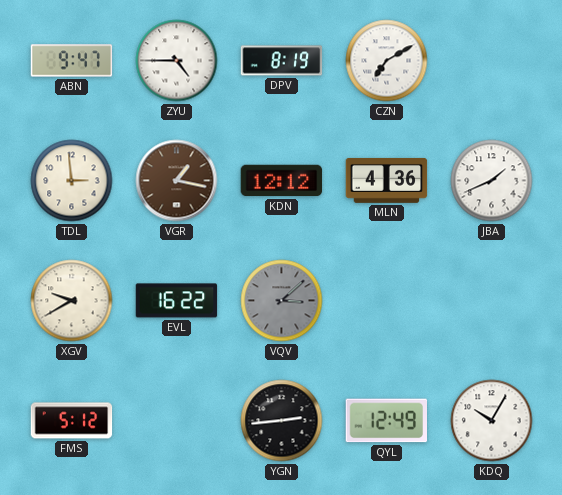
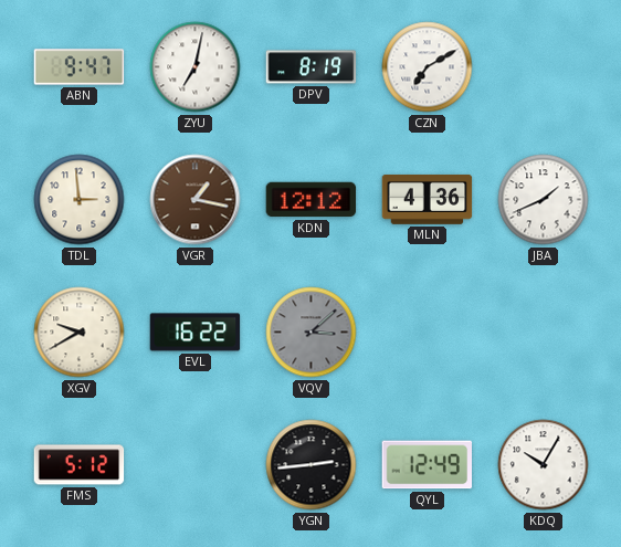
ZYU: 4:45 -> 7:02
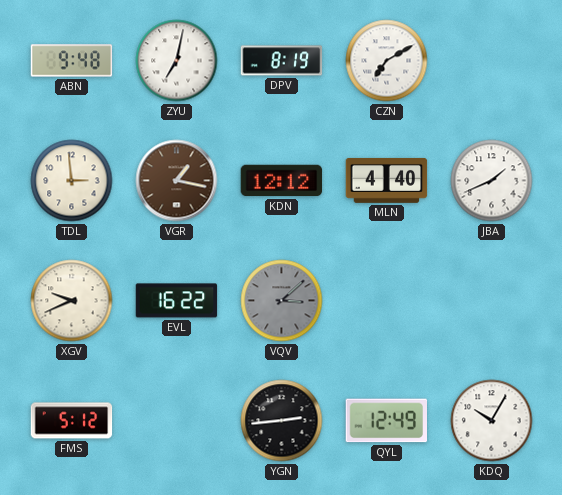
ABN: 9:47 -> 9:48
MLN: 4:36 -> 4:40
XGV: 9:40 -> 9:41
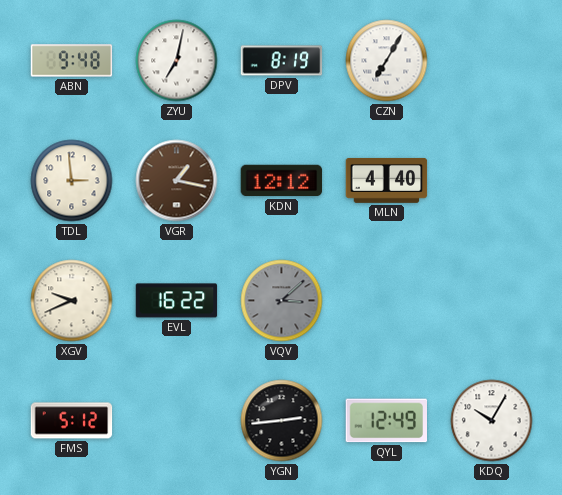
CZN: 7:10 -> 7:05
JBA: 1:41 -> none
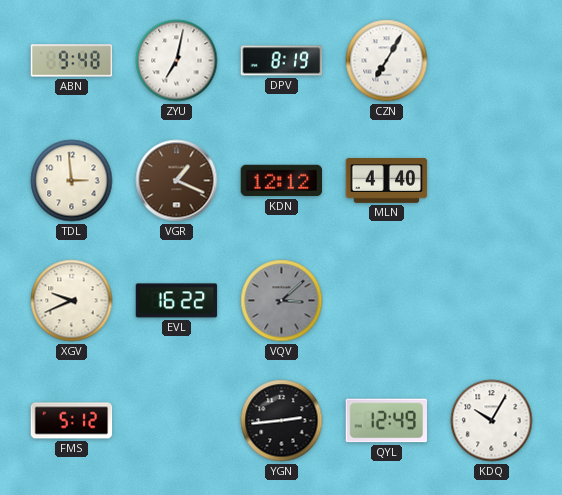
VGR: 1:17 -> 1:19
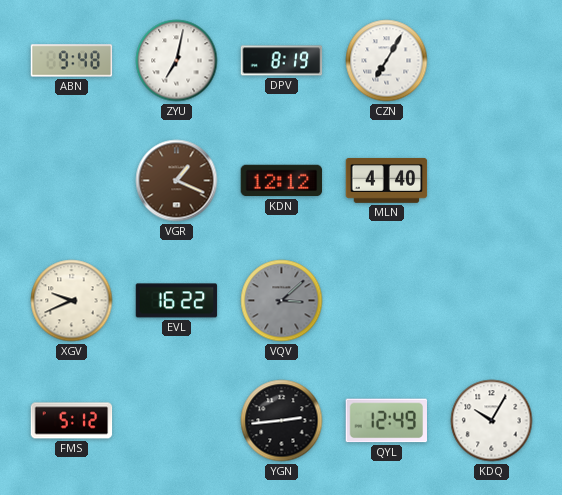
TDL: 2:59 -> none
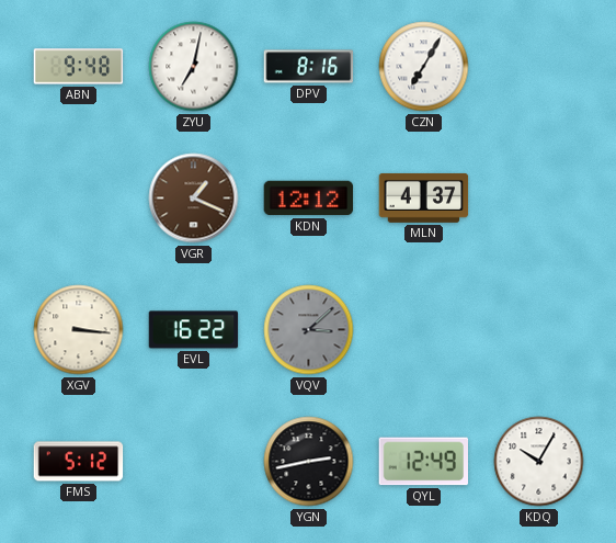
DPV: 8:19 -> 8:16
MLN: 4:40 -> 4:37
XGV: 9:41 -> 3:16
YGN: 2:44 -> 2:43
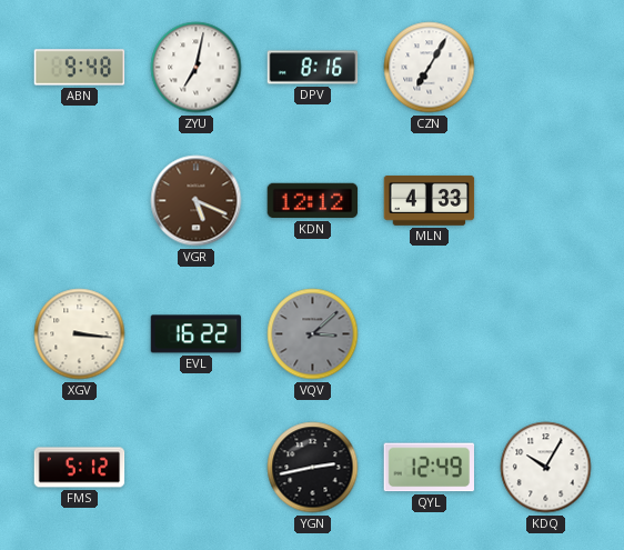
VGR: 1:19 -> 5:19
MLN: 4:37 -> 4:33
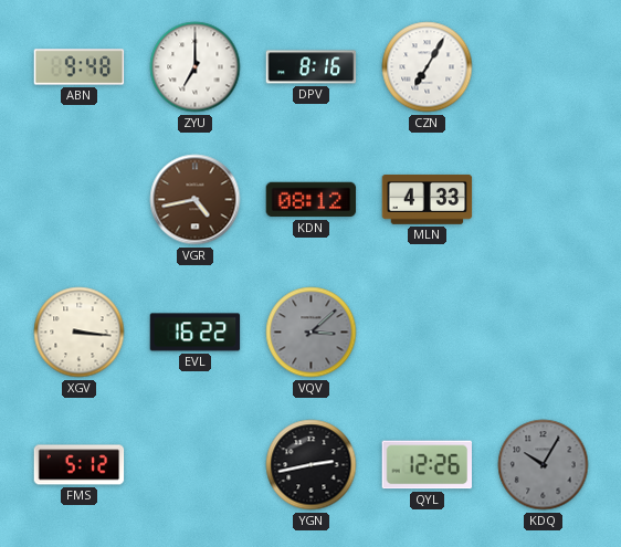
ZYU: 7:02 -> 7:00
VGR: 5:19 -> 4:43
KDN: 12:12 -> 08:12
QYL: 12:49 -> 12:26
KDQ dial: white -> grey
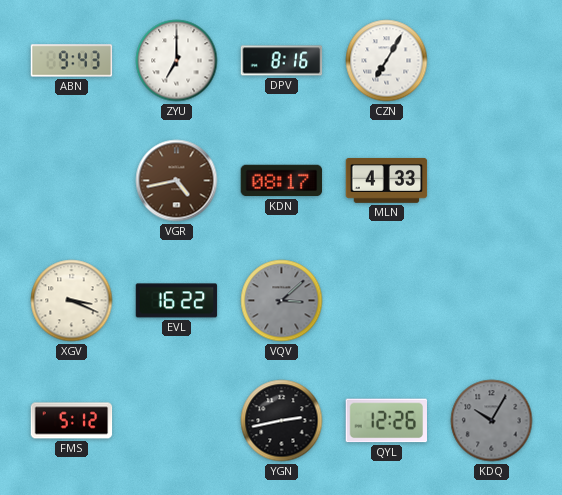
ABN: 9:48 -> 9:43
KDN: 08:12 -> 08:17
XGV: 3:16 -> 3:19
